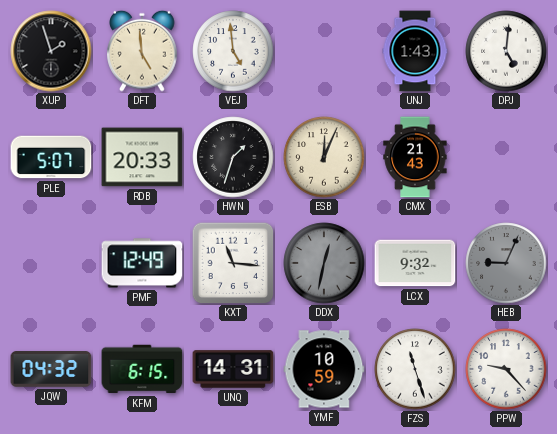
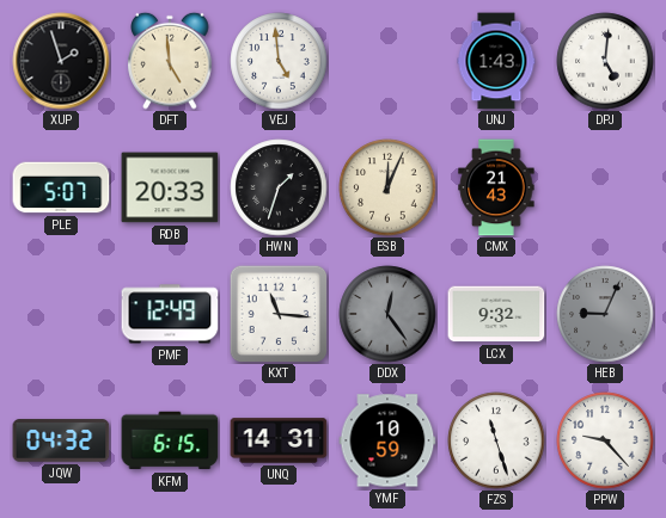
DDX: 12:32 -> 12:24
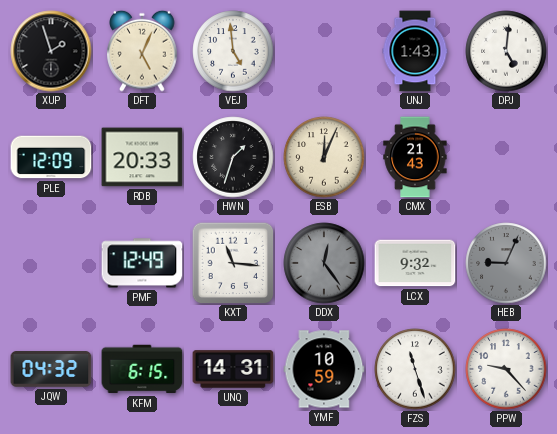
DFT: 4:59 -> 5:04
PLE: 5:07 -> 12:09
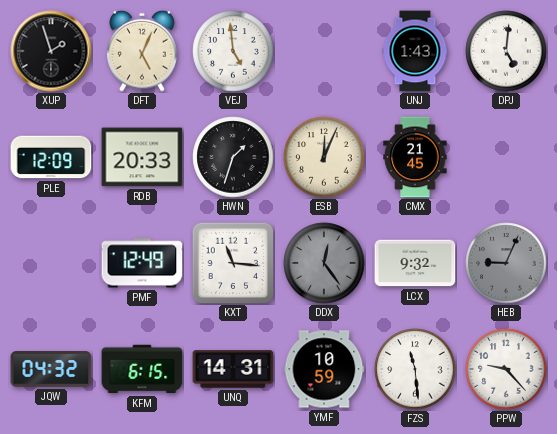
CMX: 21:43 -> 21:45
FZS: 11:27 -> 11:29
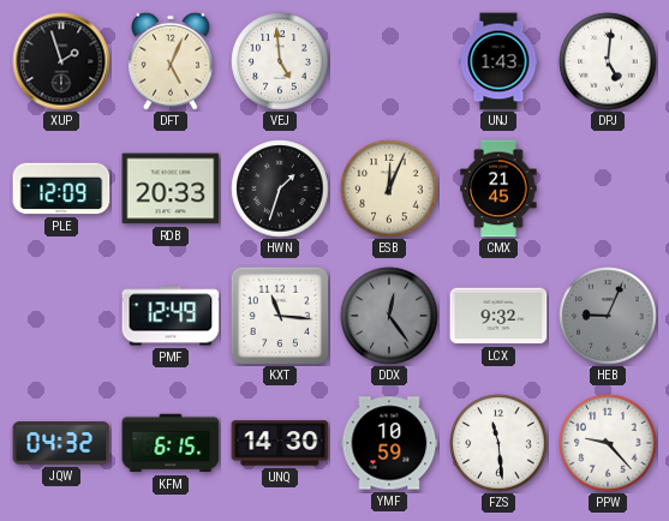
UNQ: 14:31 -> 14:30
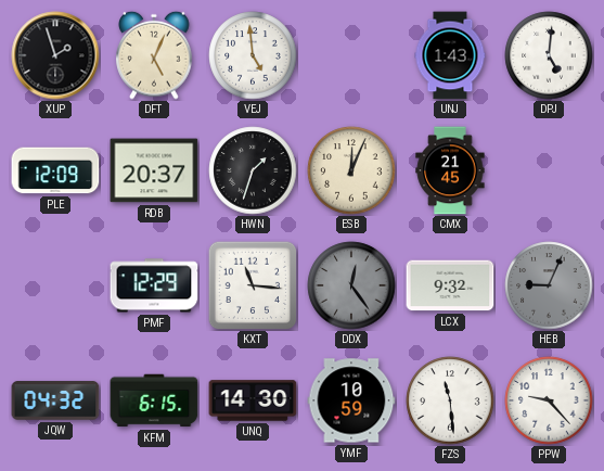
RDB: 20:33 -> 20:37
PMF: 12:49 -> 12:29
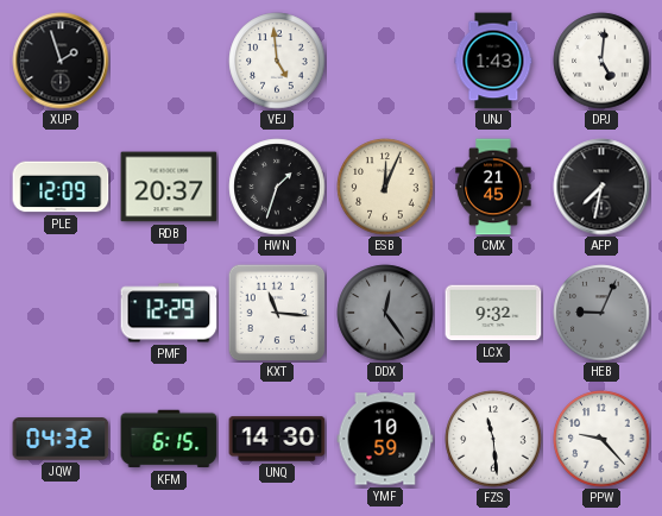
DFT: 5:04 -> none
AFP: none -> 7:32
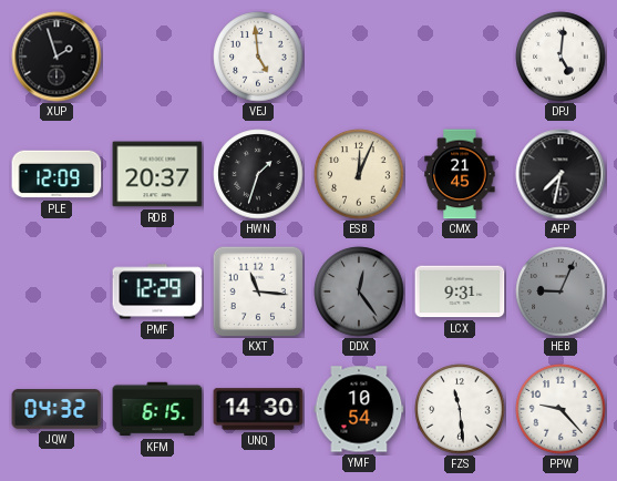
UNJ: 1:43 -> none
LCX: 9:32 -> 9:31
YMF: 10:59 -> 10:54
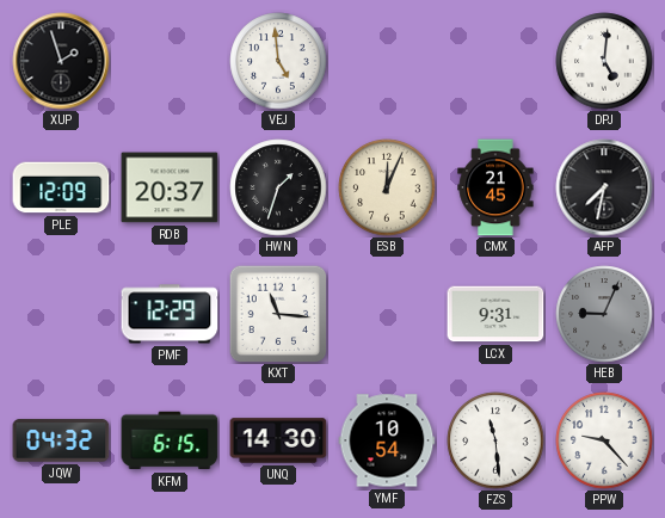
DDX: 12:24 -> none
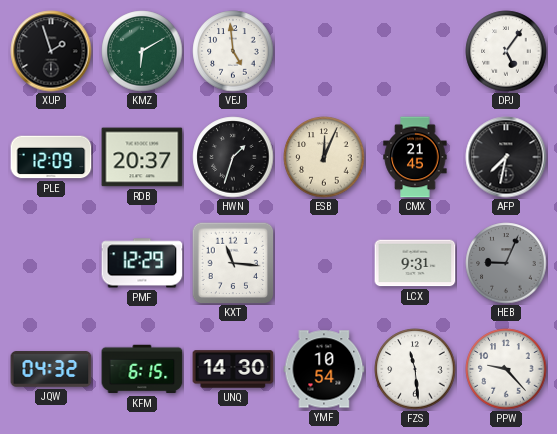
KMZ: none -> 6:10
DPJ: 5:01 -> 5:06
